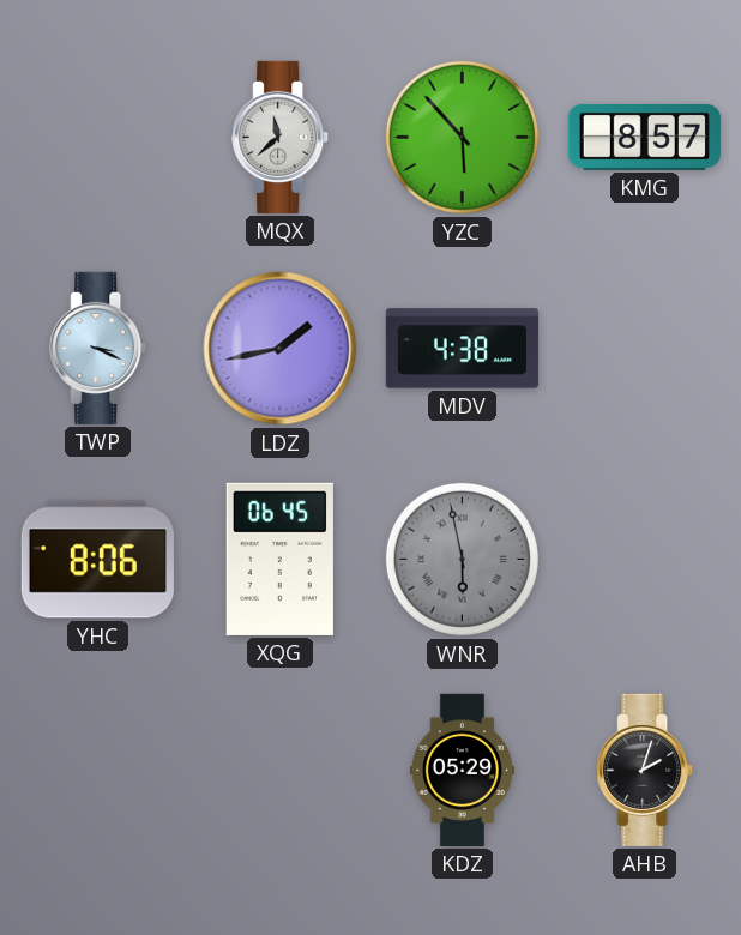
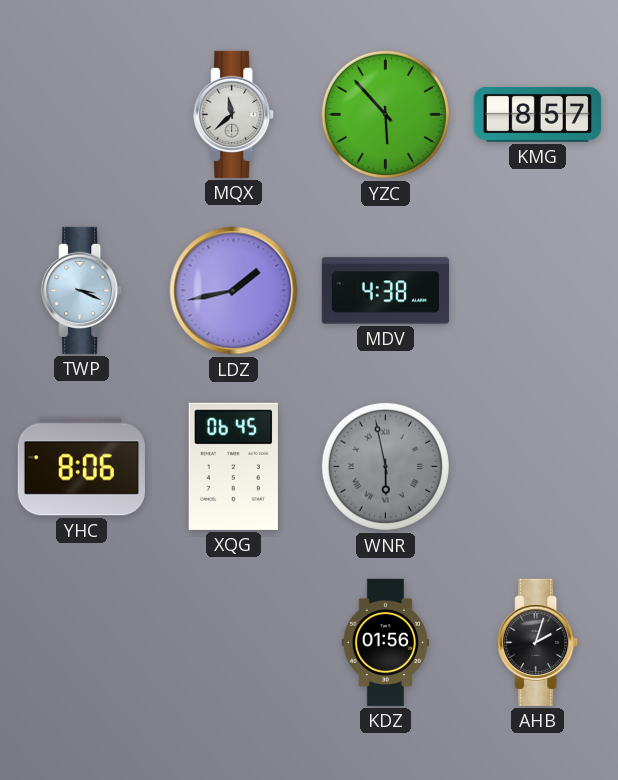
KDZ: 05:29 -> 01:56
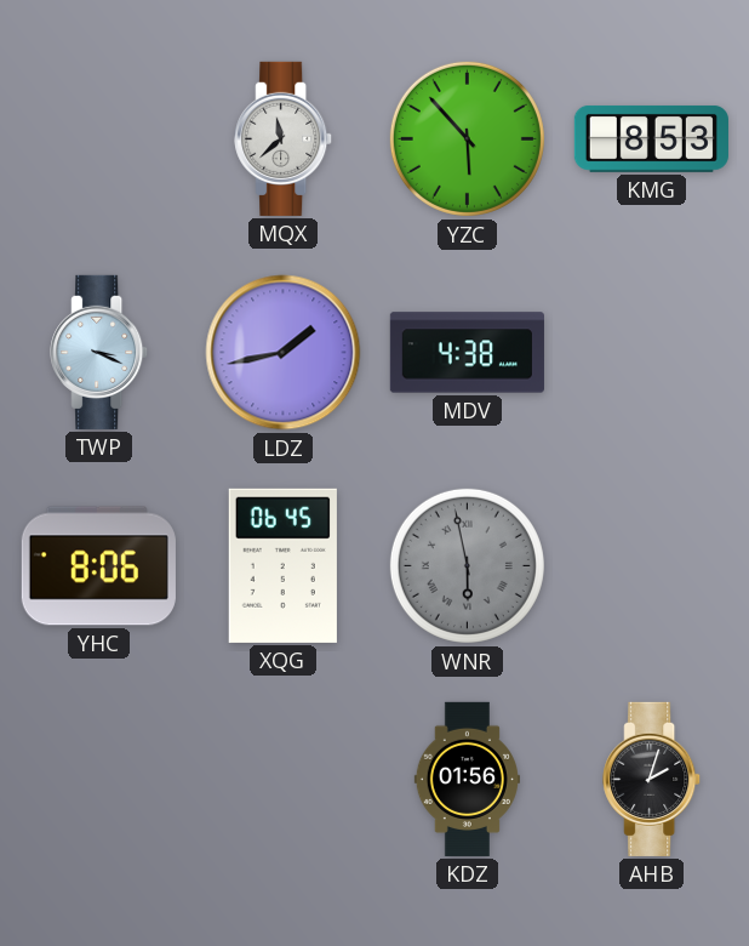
KMG: 8:57 -> 8:53
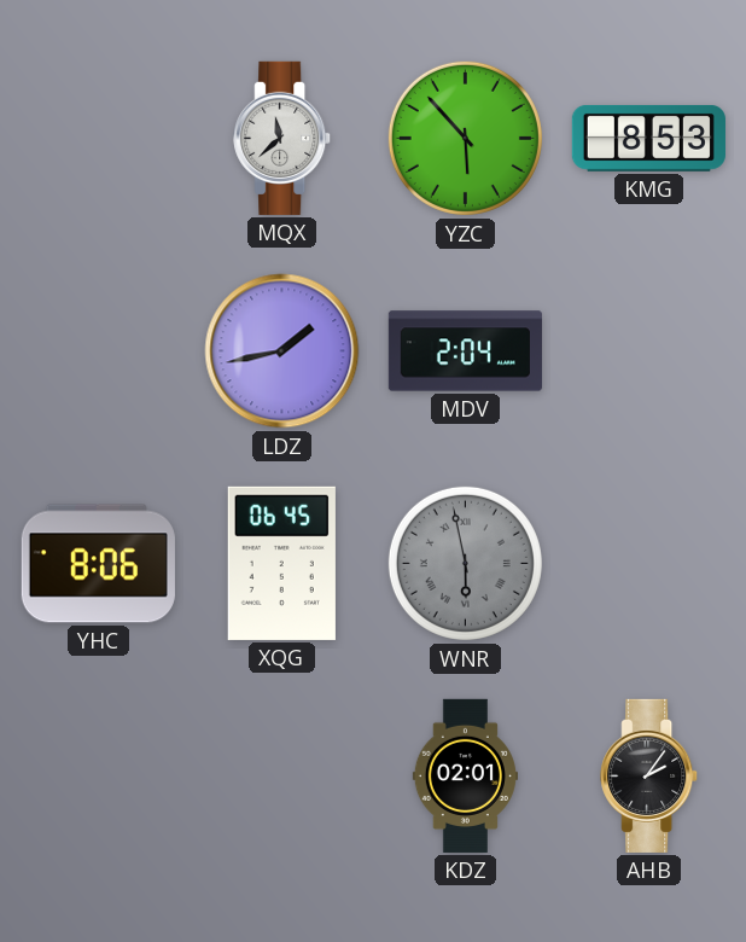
TWP: 3:19 -> none
MDV: 4:38 -> 2:04
KDZ: 01:56 -> 02:01
AHB: 2:03 -> 2:06
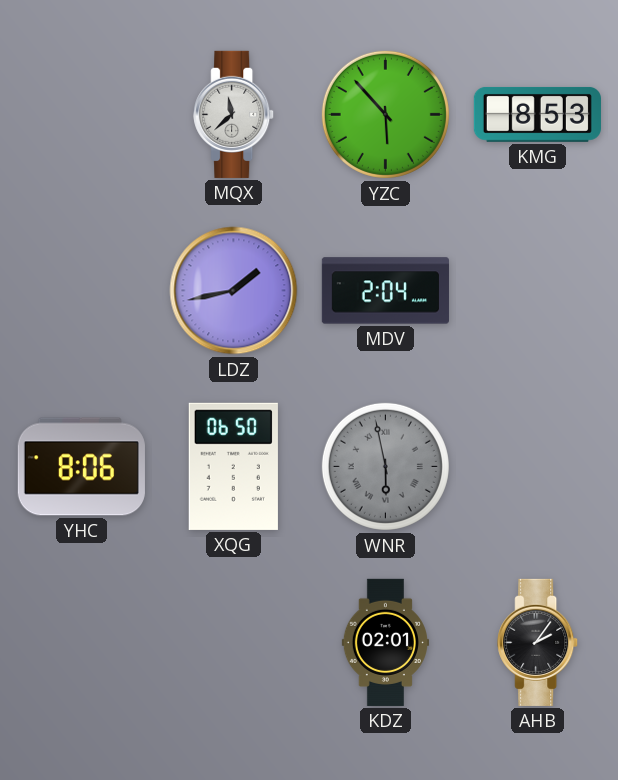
XQG: 06:45 -> 06:50
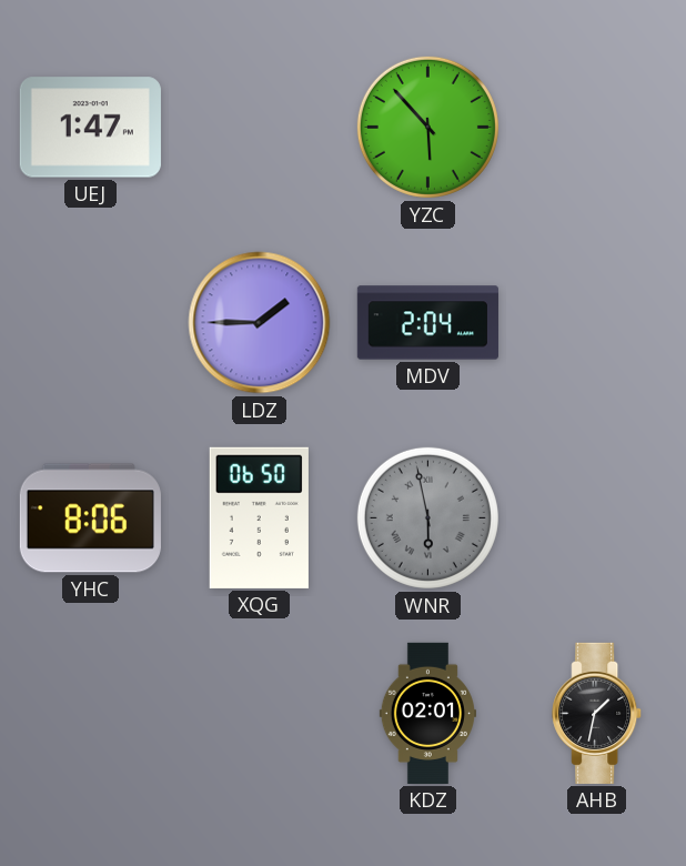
UEJ: none -> 1:47
MQX: 11:38 -> none
KMG: 8:53 -> none
LDZ: 1:43 -> 1:45
AHB: 2:06 -> 1:32
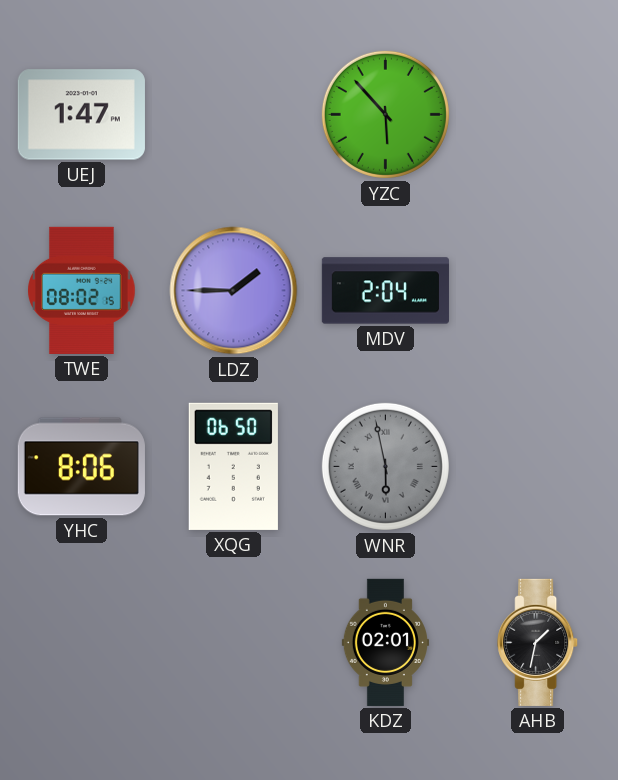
TWE: none -> 08:02
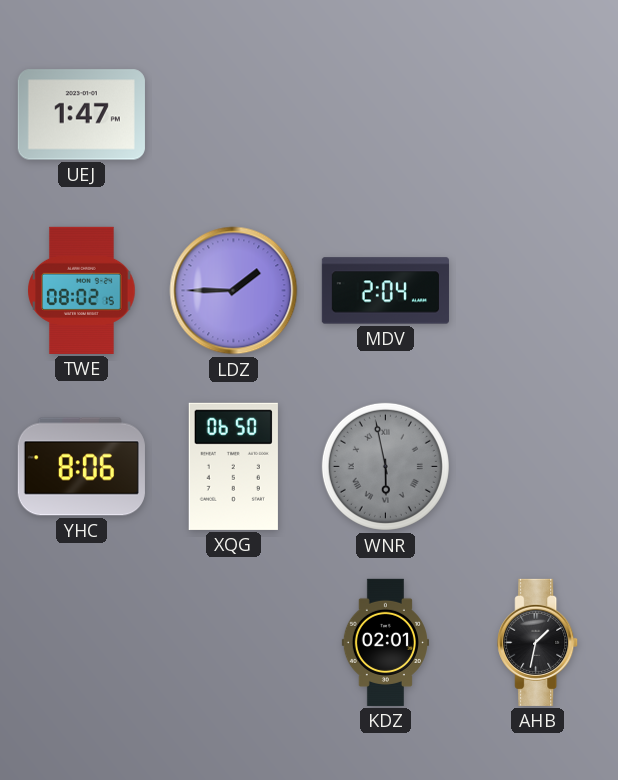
YZC: 5:53 -> none
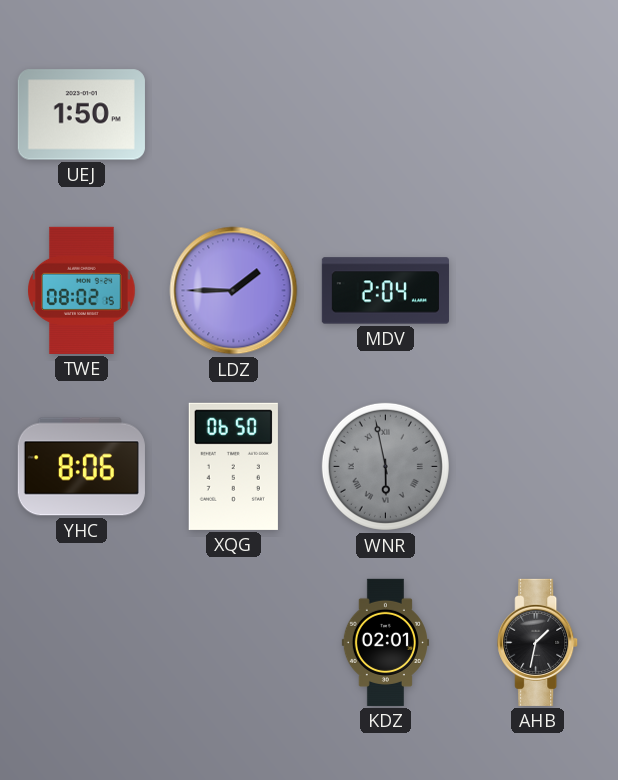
UEJ: 1:47 -> 1:50
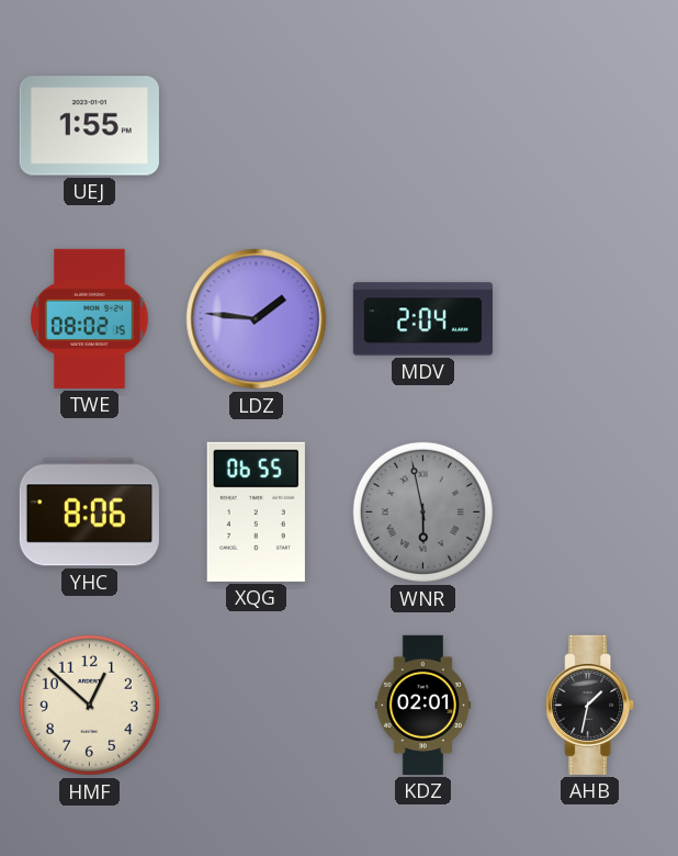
UEJ: 1:50 -> 1:55
LDZ: 1:45 -> 1:46
XQG: 06:50 -> 06:55
HMF: none -> 12:52
